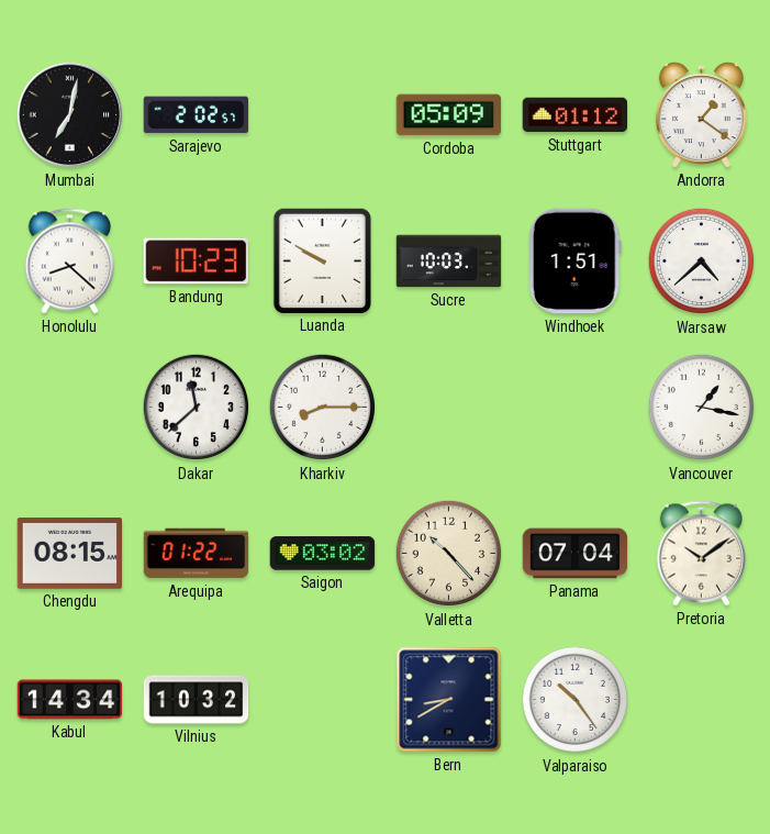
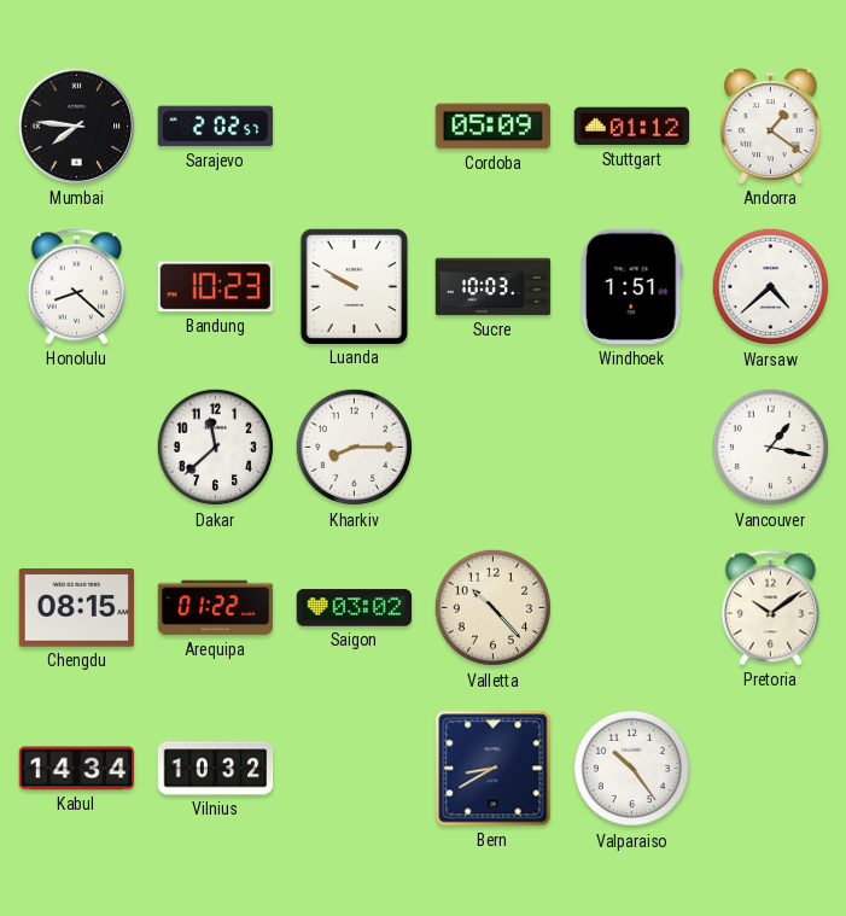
Mumbai: 7:02 -> 7:46
Panama: 07:04 -> none
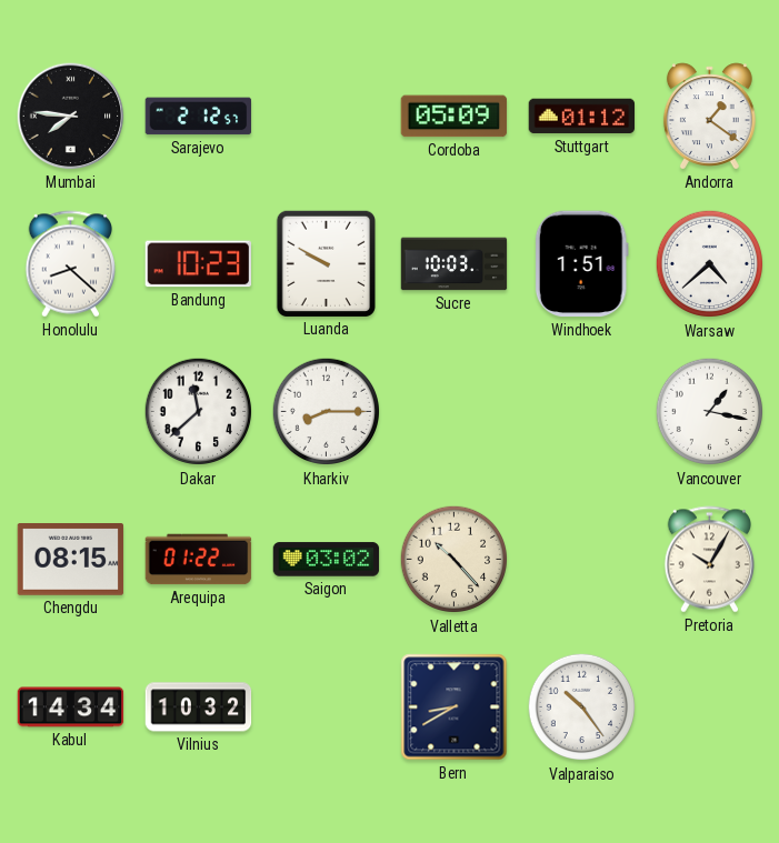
Sarajevo: 2:02 -> 2:12
Pretoria: 10:09 -> 10:05
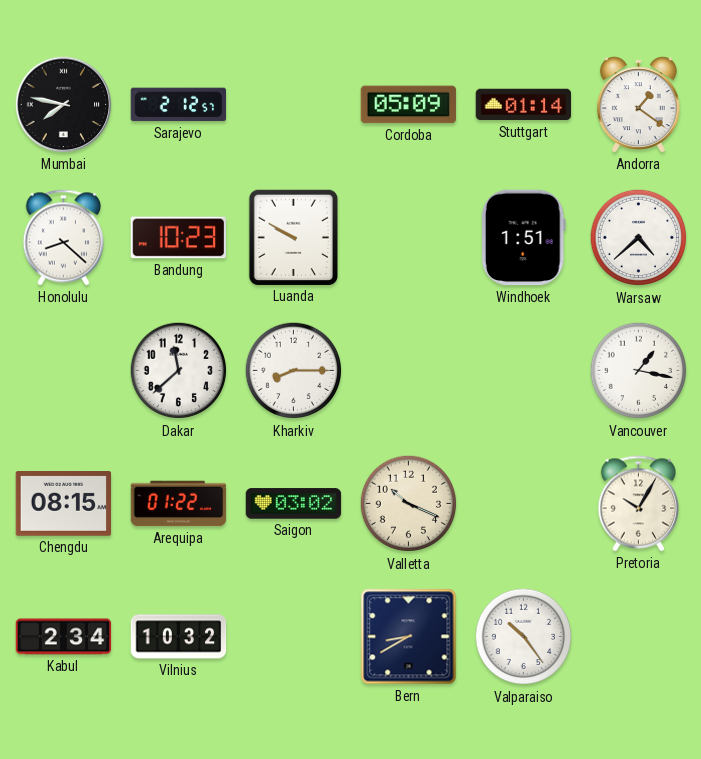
Mumbai: 7:46 -> 7:47
Stuttgart: 01:12 -> 01:14
Sucre: 10:03 -> none
Valletta: 10:23 -> 10:19
Kabul: 14:34 -> 2:34
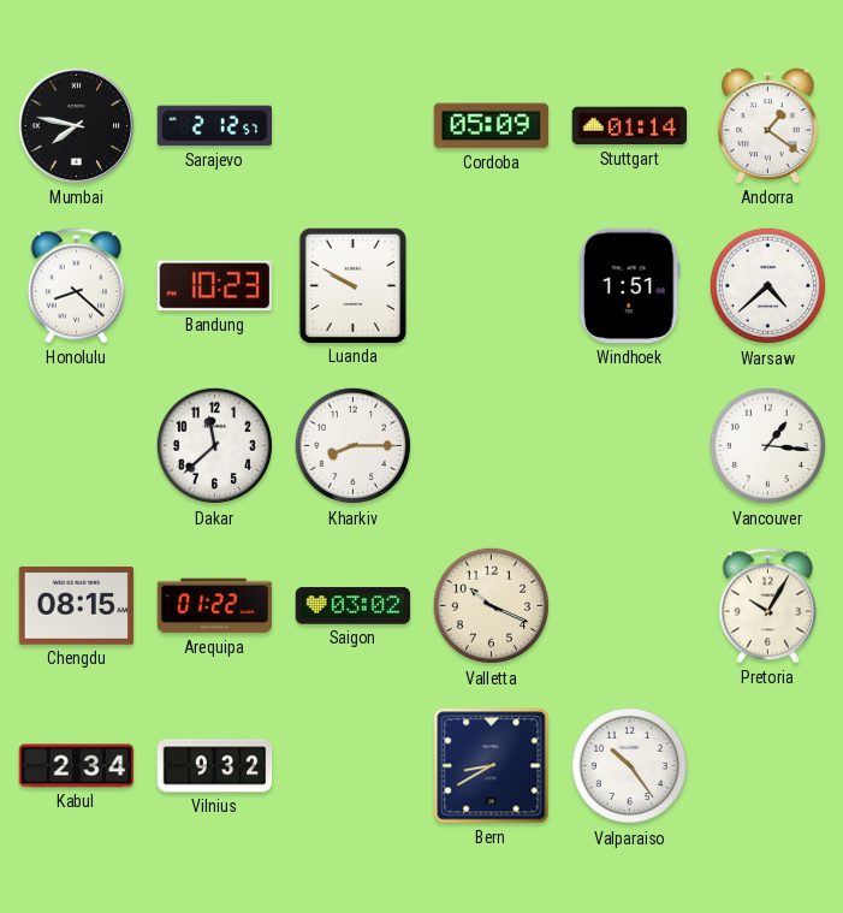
Vancouver: 1:17 -> 1:16
Vilnius: 10:32 -> 9:32
